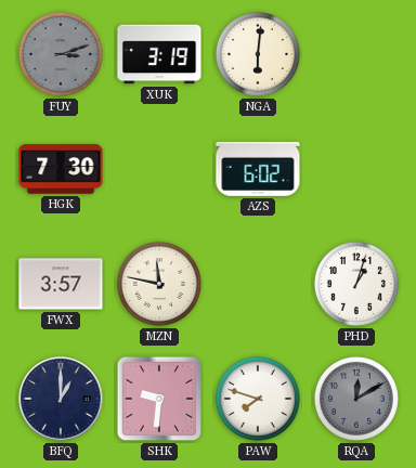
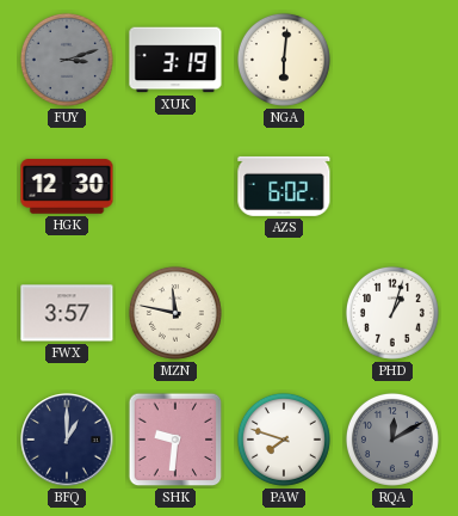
HGK: 7:30 -> 12:30
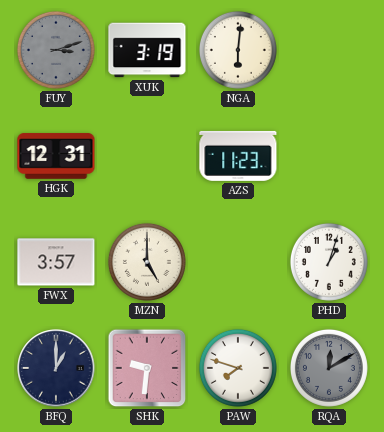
HGK: 12:30 -> 12:31
AZS: 6:02 -> 11:23
MZN: 11:47 -> 5:00
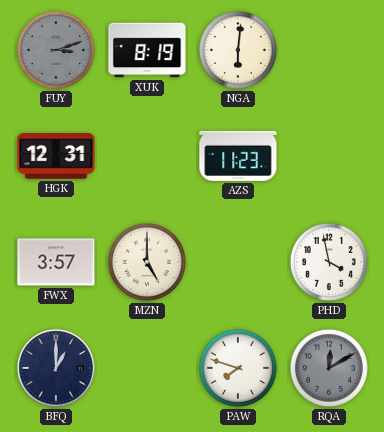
XUK: 3:19 -> 8:19
PHD: 1:03 -> 3:58
SHK: 9:31 -> none
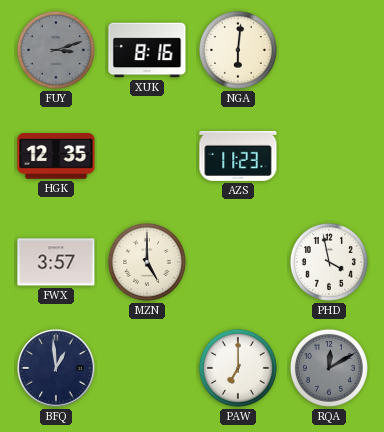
XUK: 8:19 -> 8:16
HGK: 12:31 -> 12:35
BFQ: 1:00 -> 12:59
PAW: 7:48 -> 7:00
